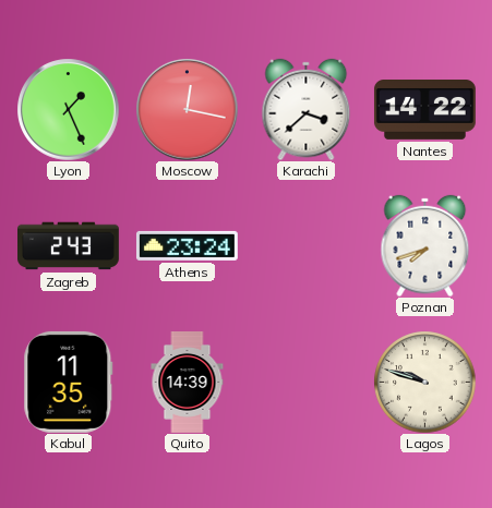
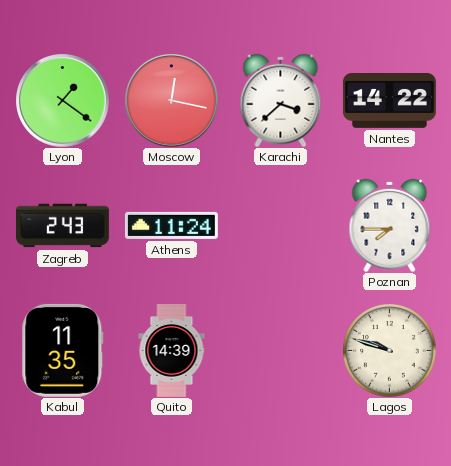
Lyon: 1:26 -> 1:21
Athens: 23:24 -> 11:24
Poznan: 7:42 -> 7:45
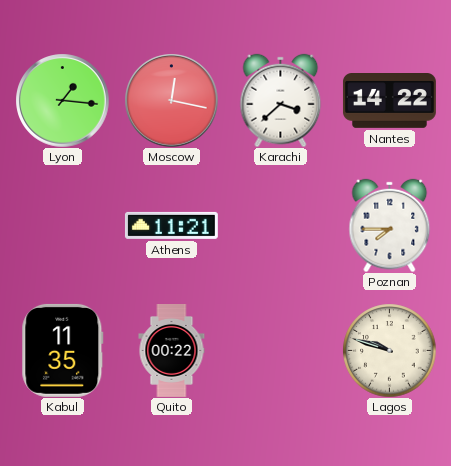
Lyon: 1:21 -> 1:16
Zagreb: 2:43 -> none
Athens: 11:24 -> 11:21
Quito: 14:39 -> 00:22
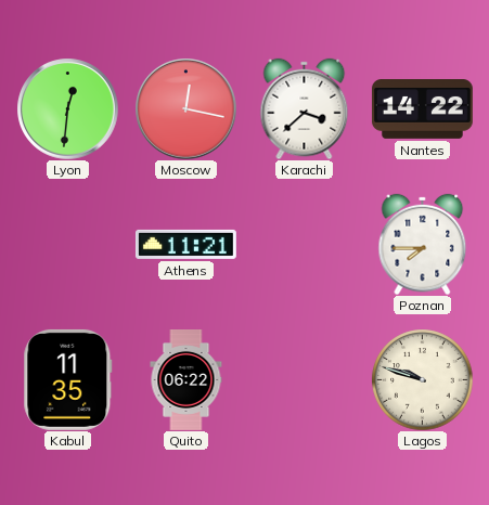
Lyon: 1:16 -> 12:31
Quito: 00:22 -> 06:22
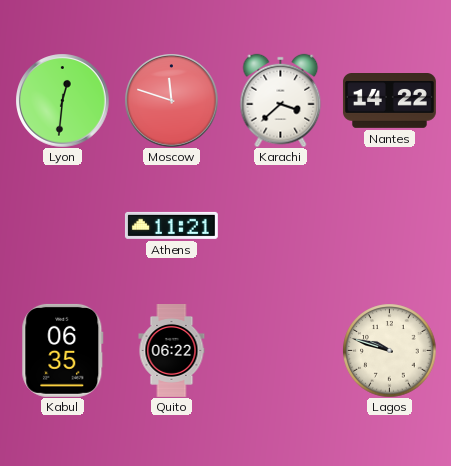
Moscow: 12:17 -> 11:48
Poznan: 7:45 -> none
Kabul: 11:35 -> 06:35
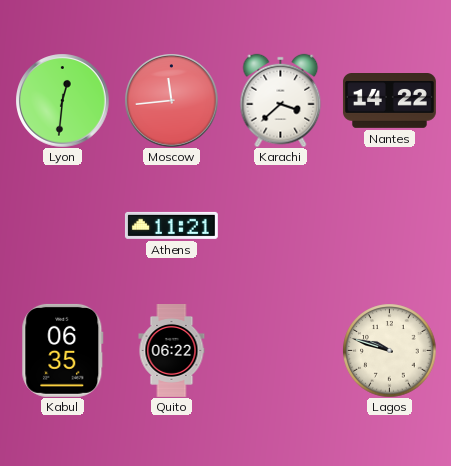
Moscow: 11:48 -> 11:44
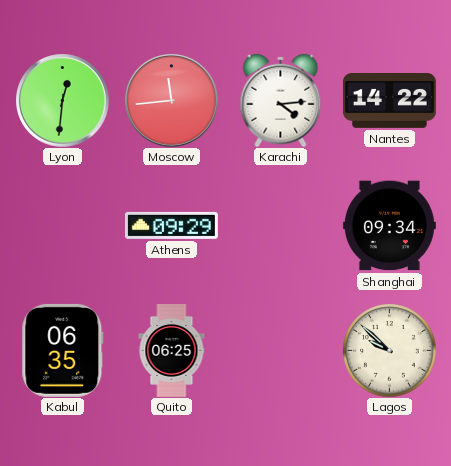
Karachi: 3:38 -> 4:14
Athens: 11:21 -> 09:29
Shanghai: none -> 09:34
Quito: 06:22 -> 06:25
Lagos: 9:48 -> 9:52
